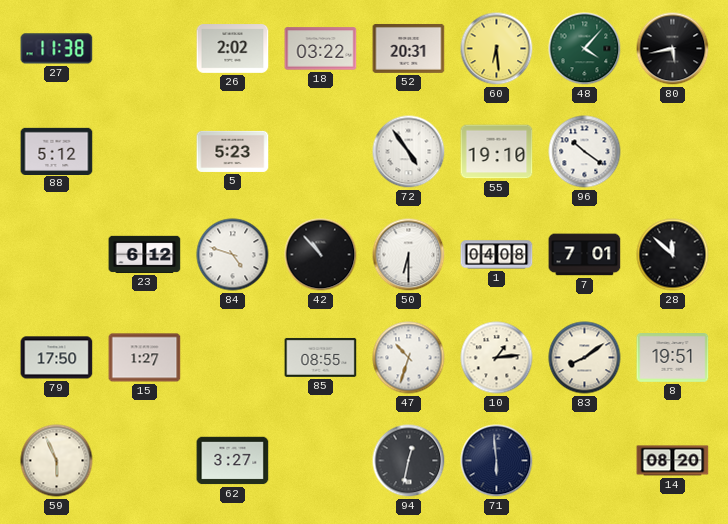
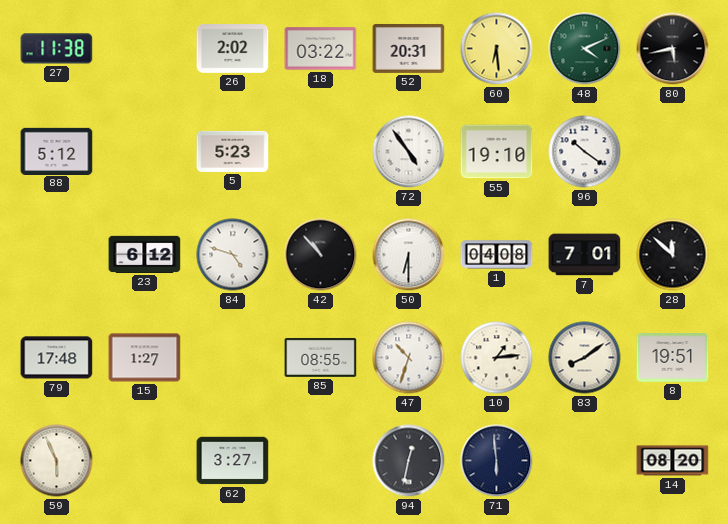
48: 4:07 -> 4:11
79: 17:50 -> 17:48
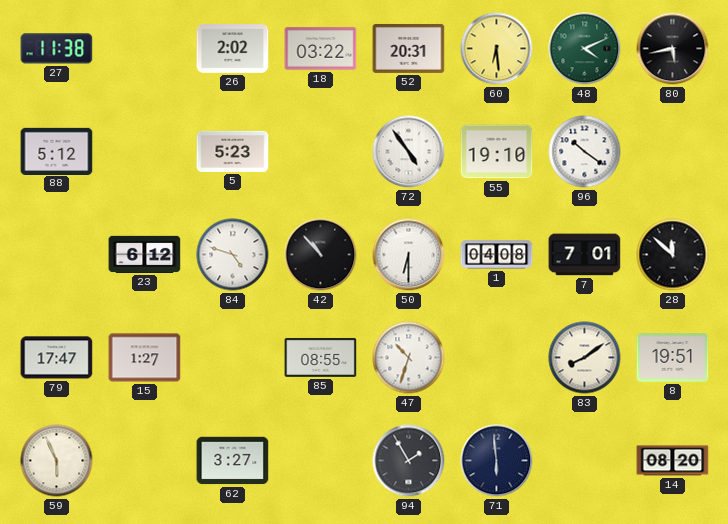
79: 17:48 -> 17:47
10: 1:14 -> none
94: 12:32 -> 1:55
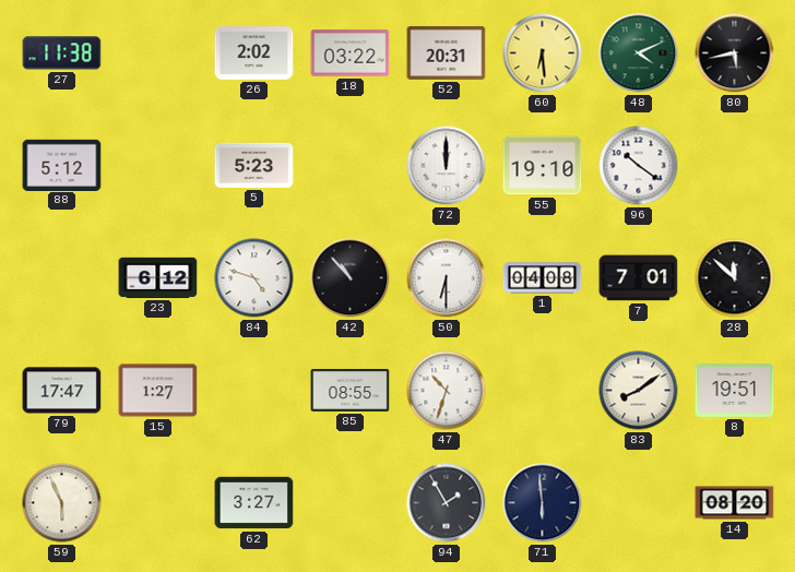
72: 4:54 -> 12:00
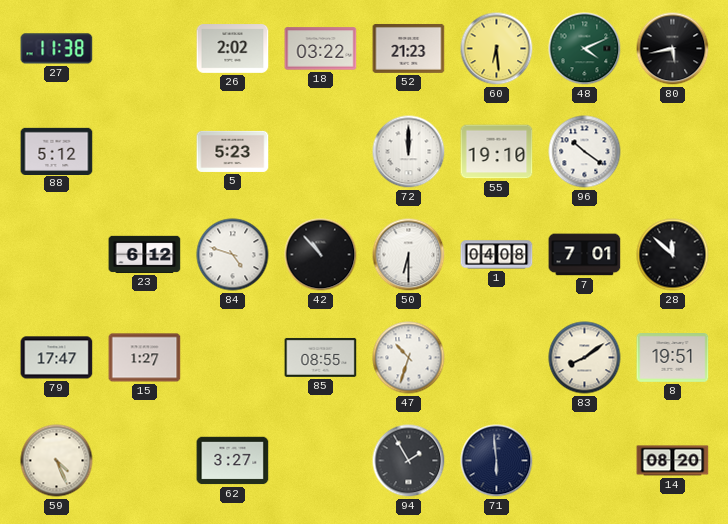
52: 20:31 -> 21:23
59: 5:56 -> 4:26
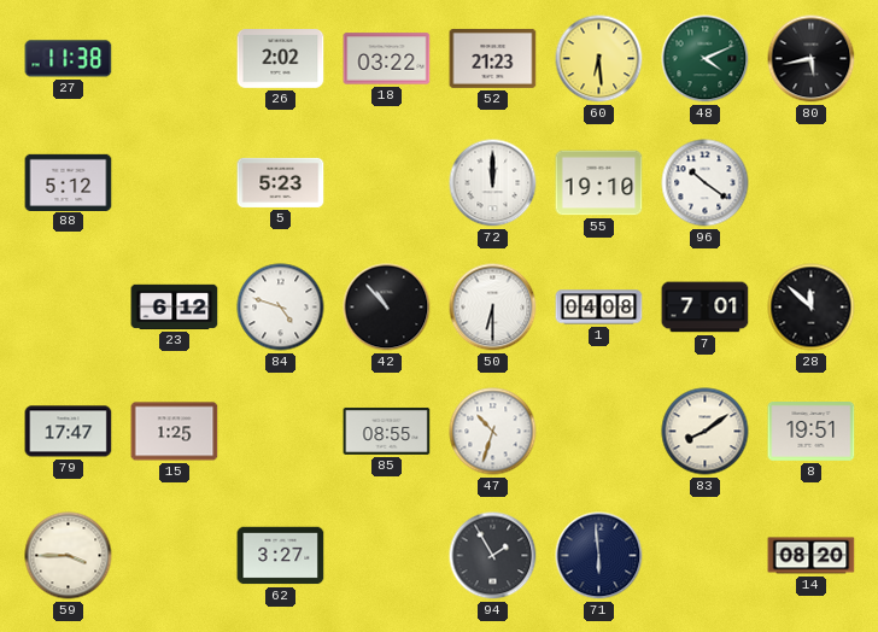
15: 1:27 -> 1:25
59: 4:26 -> 3:45
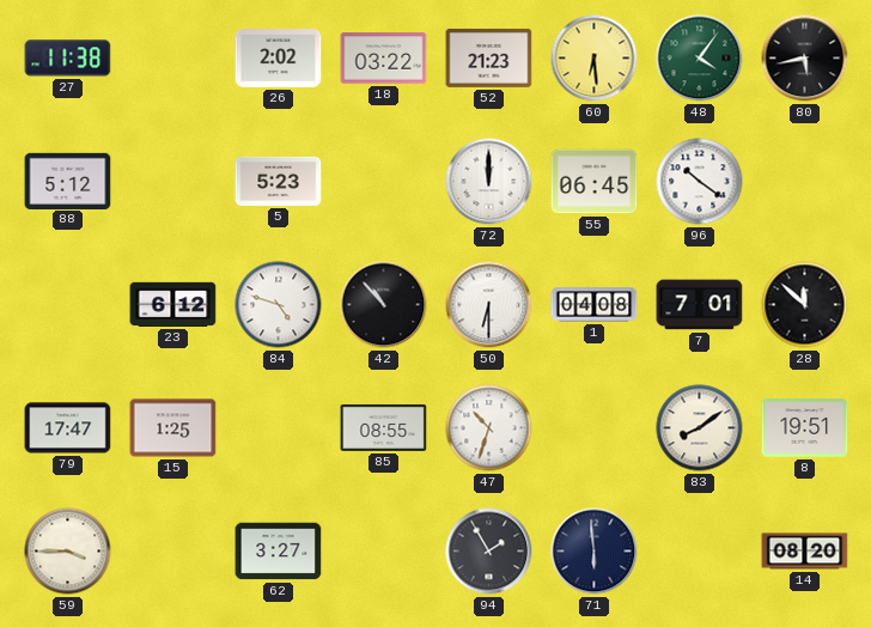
48: 4:11 -> 4:06
55: 19:10 -> 06:45
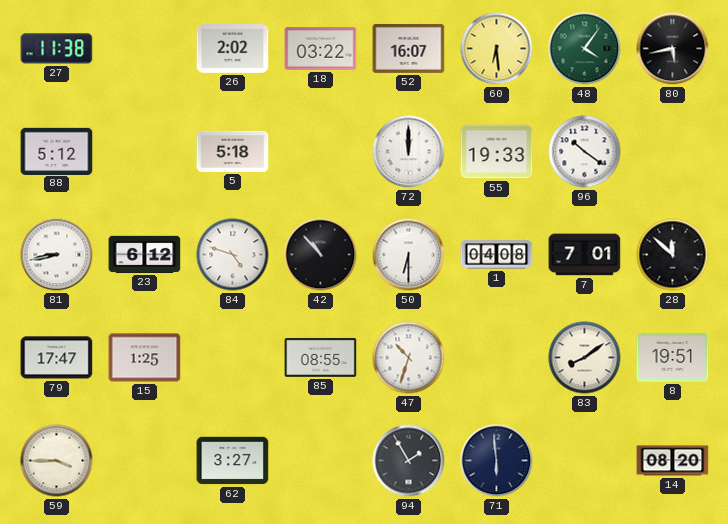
52: 21:23 -> 16:07
5: 5:23 -> 5:18
55: 06:45 -> 19:33
81: none -> 8:43
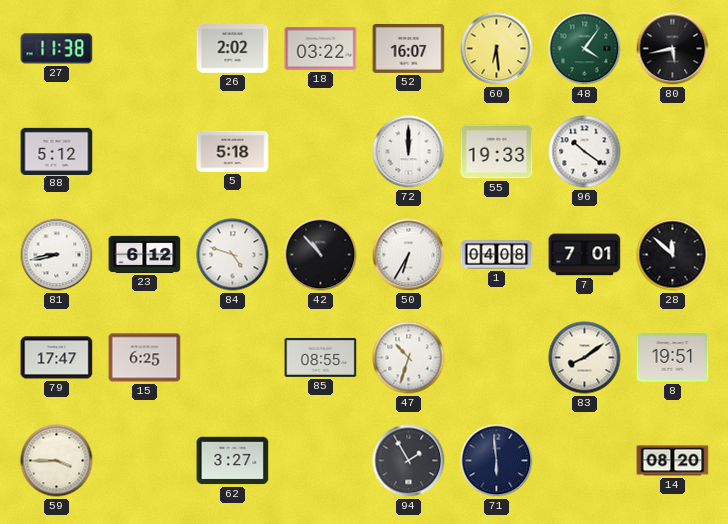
50: 6:30 -> 6:35
15: 1:25 -> 6:25
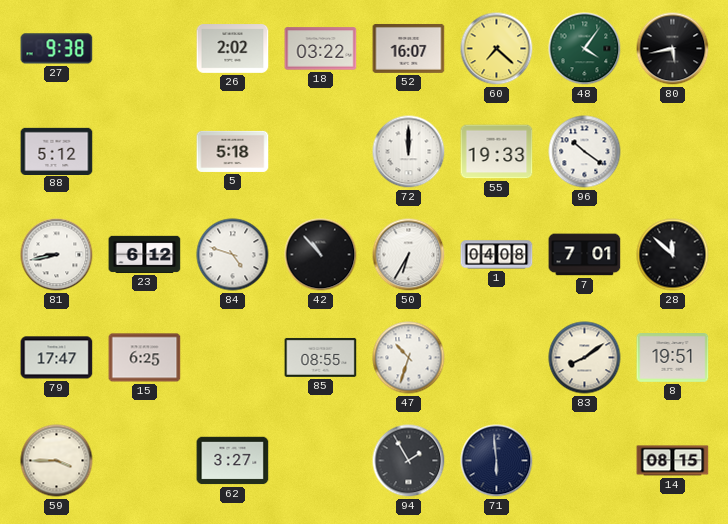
27: 11:38 -> 9:38
60: 6:29 -> 7:22
14: 08:20 -> 08:15
